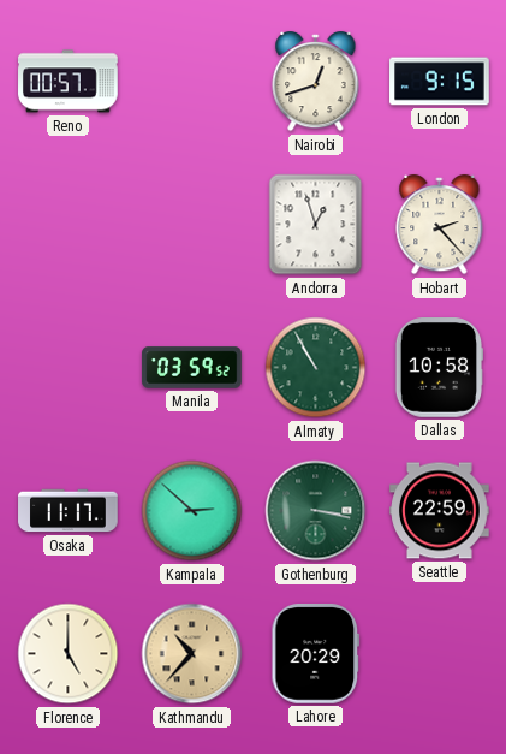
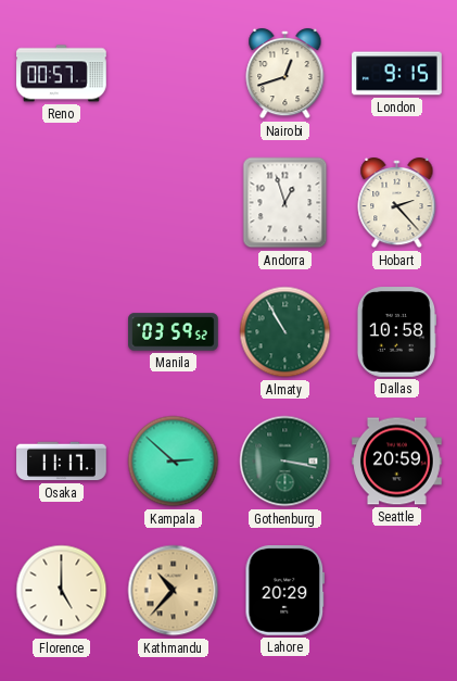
Seattle: 22:59 -> 20:59
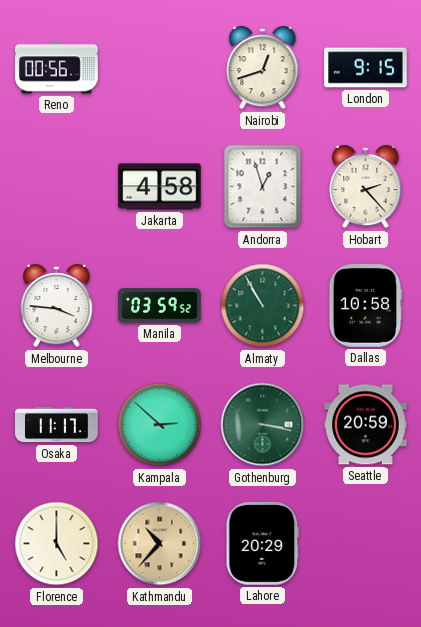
Reno: 00:57 -> 00:56
Jakarta: none -> 4:58
Melbourne: none -> 3:46
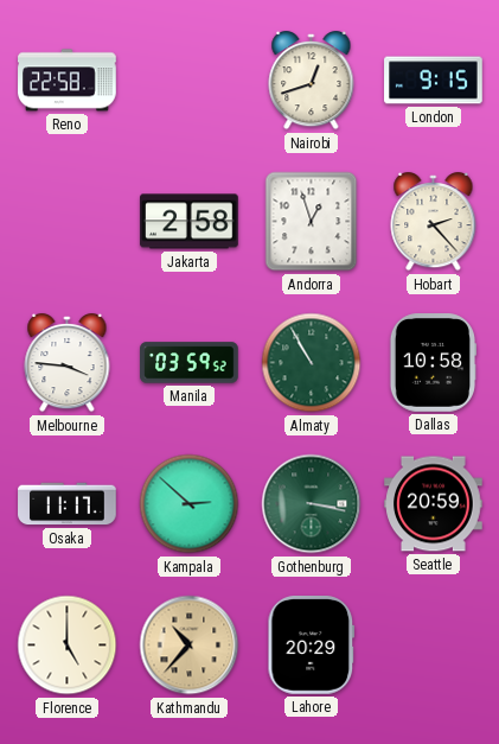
Reno: 00:56 -> 22:58
Jakarta: 4:58 -> 2:58
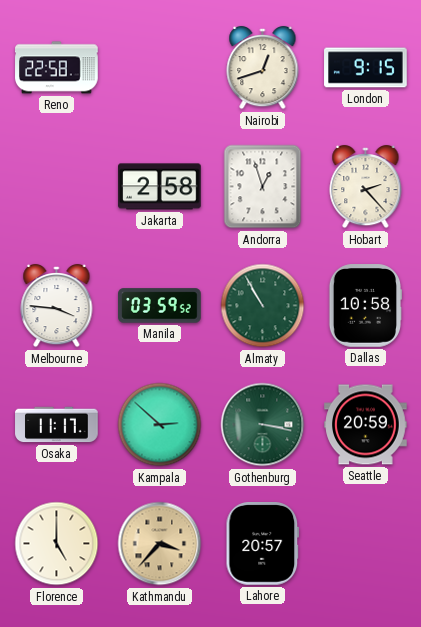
Kathmandu: 10:37 -> 3:37
Lahore: 20:29 -> 20:57
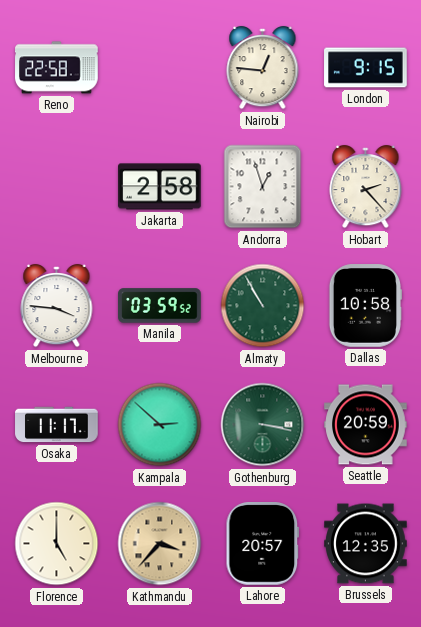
Nairobi: 12:42 -> 12:46
Brussels: none -> 12:35
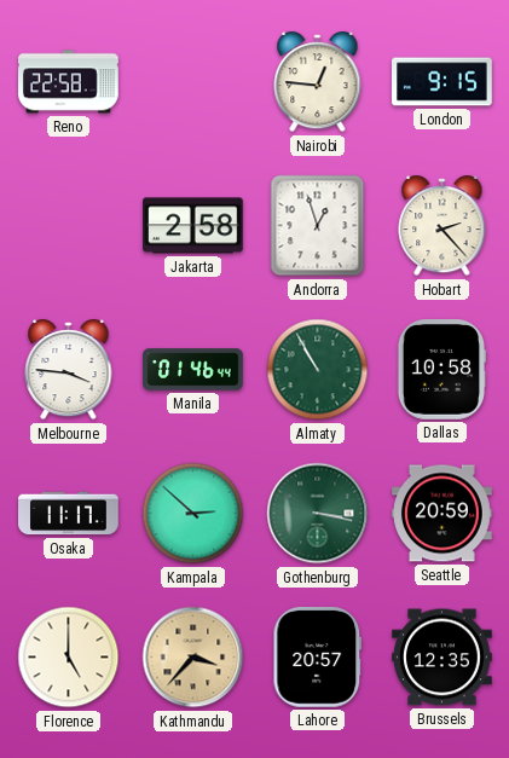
Manila: 03:59 -> 01:46
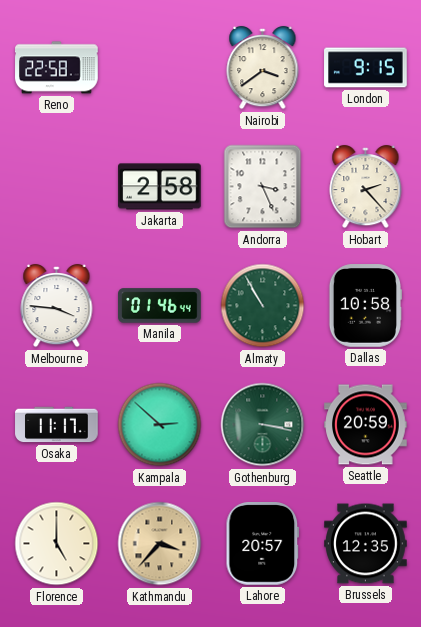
Nairobi: 12:46 -> 3:39
Andorra: 12:57 -> 3:26
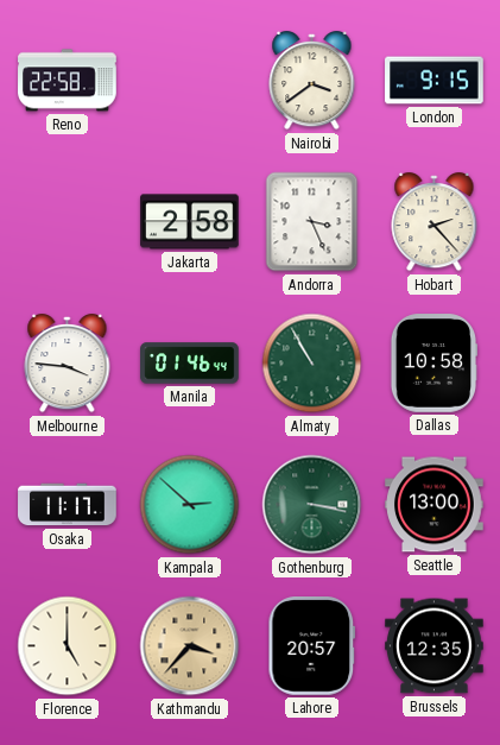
Seattle: 20:59 -> 13:00
